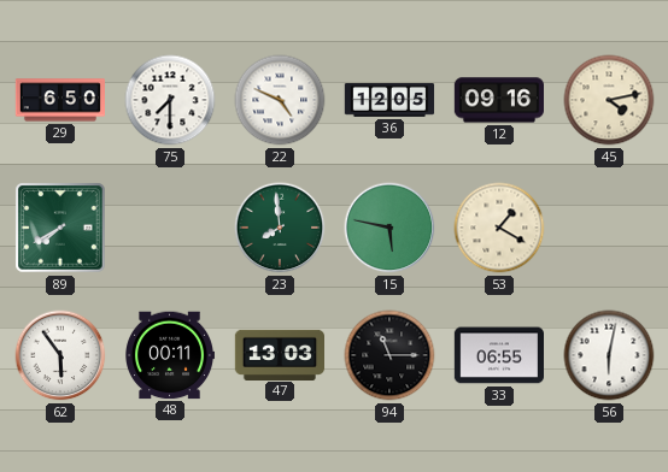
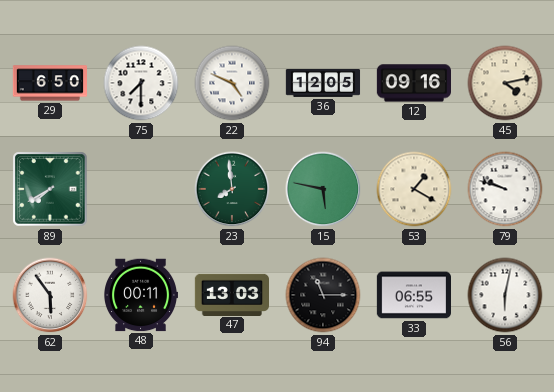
79: none -> 9:48
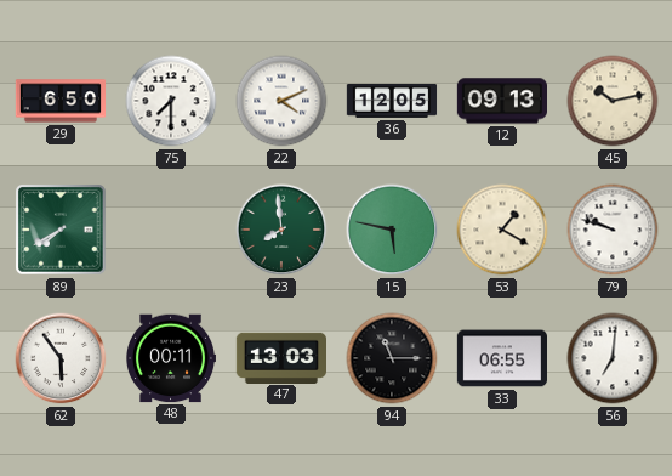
22: 4:49 -> 4:11
12: 09:16 -> 09:13
45: 4:13 -> 10:13
56: 6:02 -> 7:01
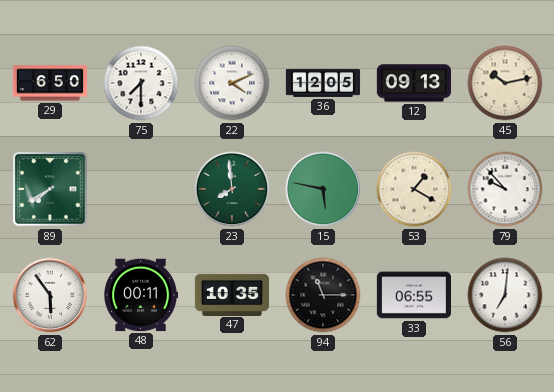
79: 9:48 -> 9:53
47: 13:03 -> 10:35
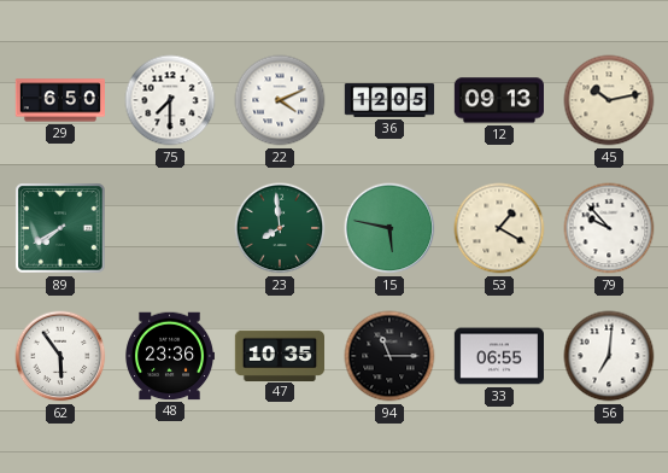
48: 00:11 -> 23:36
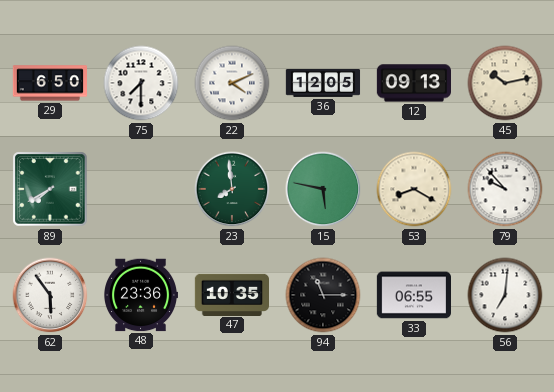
53: 1:20 -> 8:20
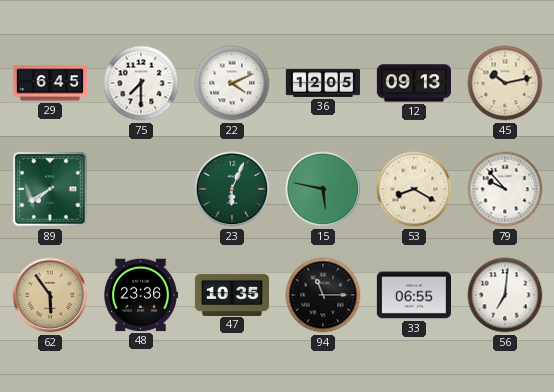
29: 6:50 -> 6:45
23: 7:59 -> 6:04
62 dial: white -> champagne
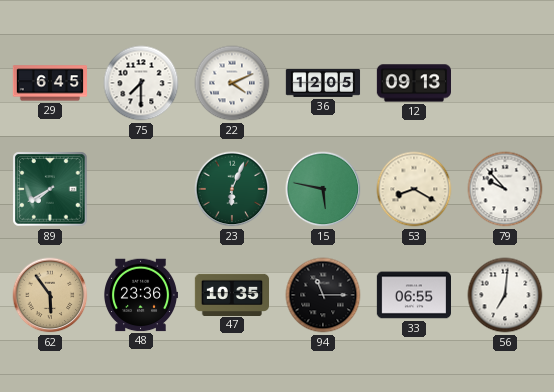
45: 10:13 -> none
